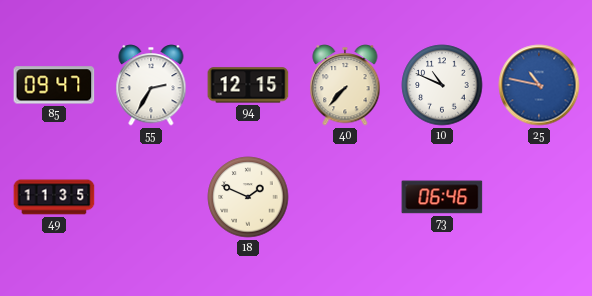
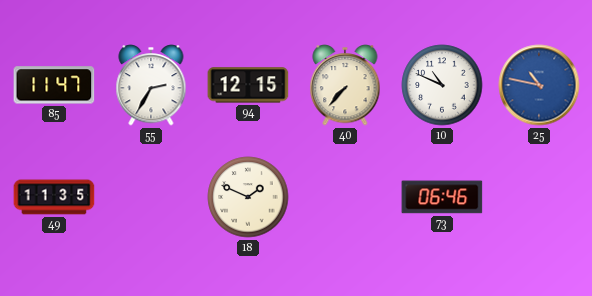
85: 09:47 -> 11:47
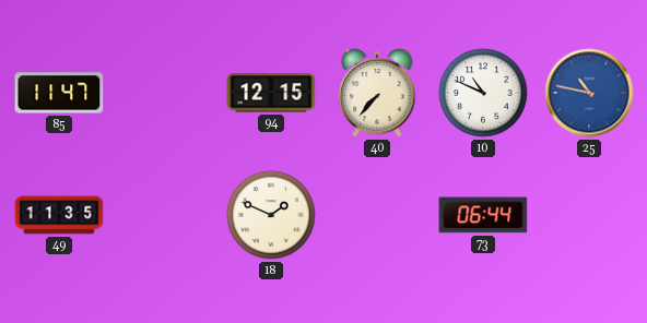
55: 2:35 -> none
73: 06:46 -> 06:44
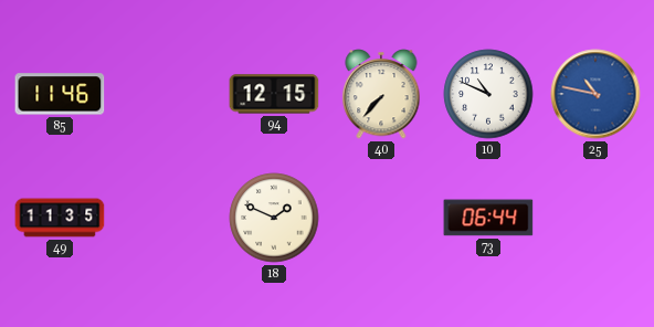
85: 11:47 -> 11:46
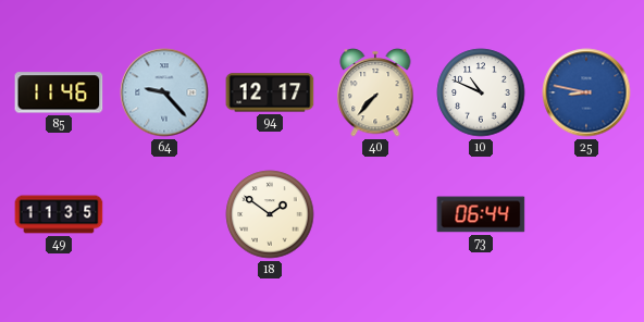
64: none -> 9:23
94: 12:15 -> 12:17
25: 10:47 -> 8:47
18: 1:49 -> 1:51
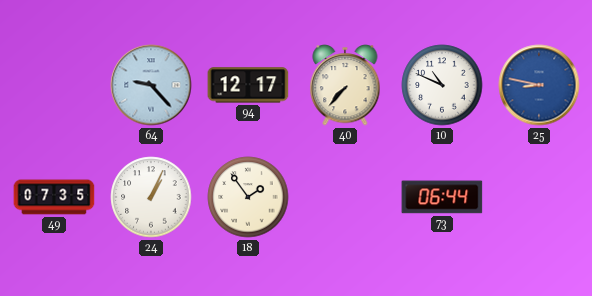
85: 11:46 -> none
49: 11:35 -> 07:35
24: none -> 1:04
18: 1:51 -> 1:54
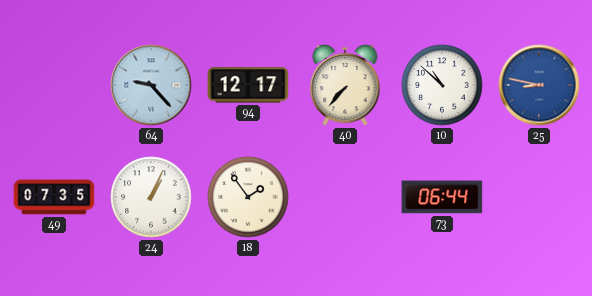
10: 10:49 -> 10:52
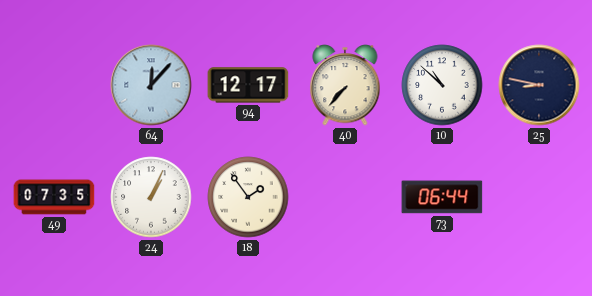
64: 9:23 -> 12:07
25 dial: blue -> navy
